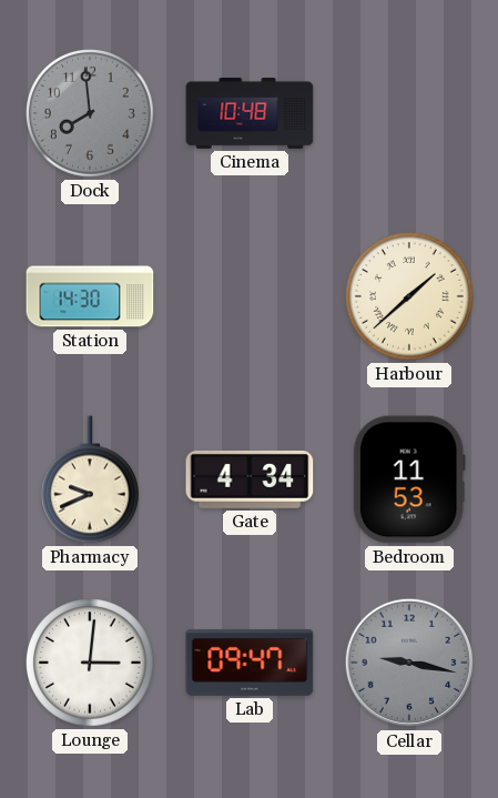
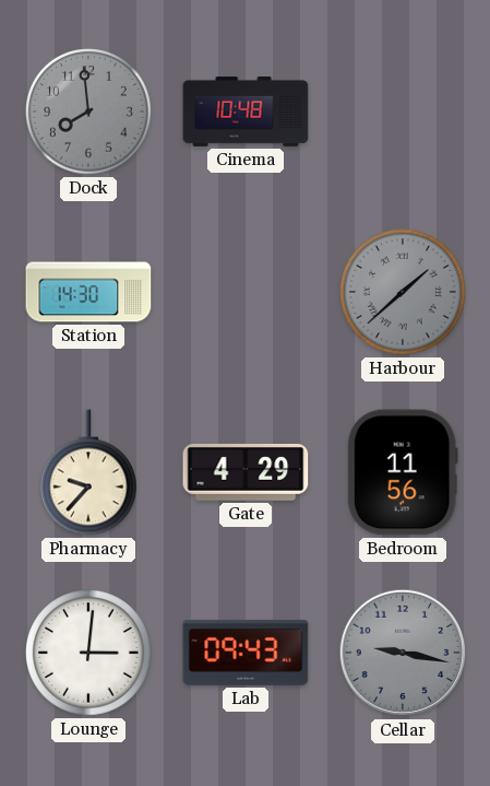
Harbour dial: cream -> grey
Pharmacy: 9:41 -> 9:37
Gate: 4:34 -> 4:29
Bedroom: 11:53 -> 11:56
Lab: 09:47 -> 09:43
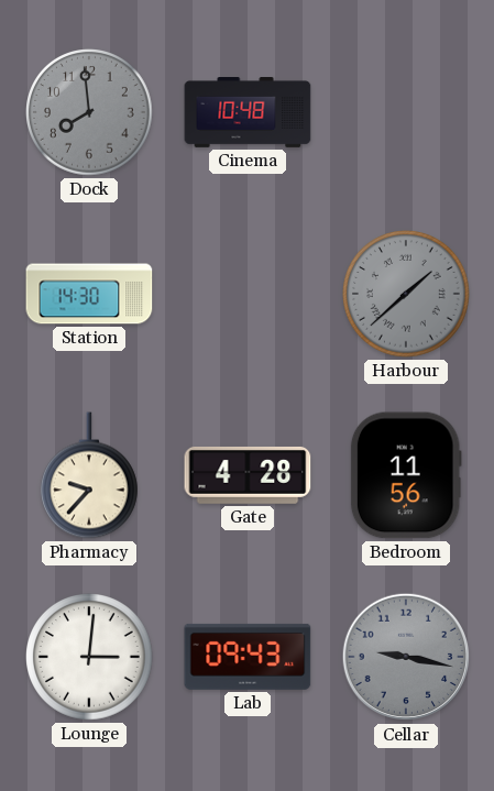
Gate: 4:29 -> 4:28
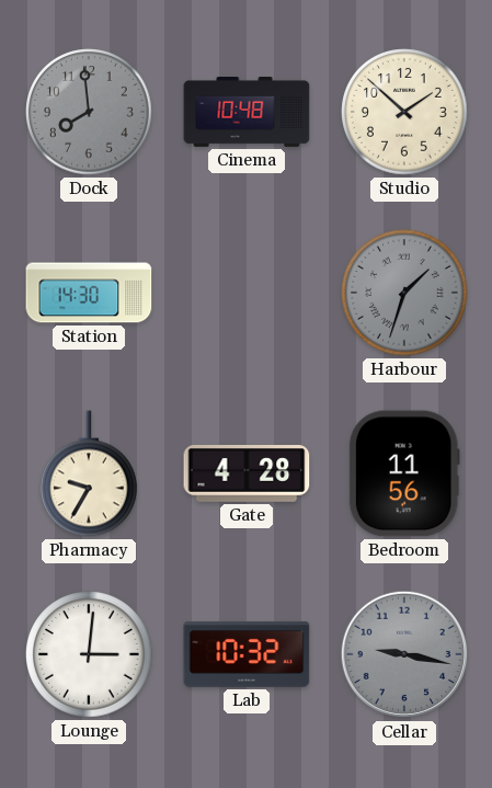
Studio: none -> 1:52
Harbour: 1:38 -> 1:33
Pharmacy: 9:37 -> 9:35
Lab: 09:43 -> 10:32
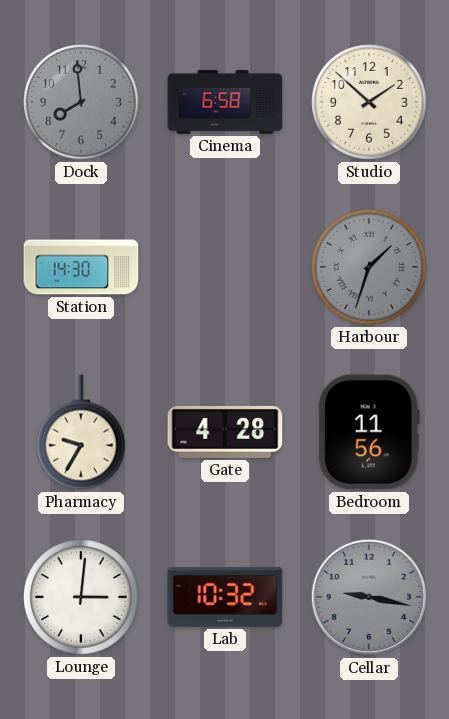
Cinema: 10:48 -> 6:58
